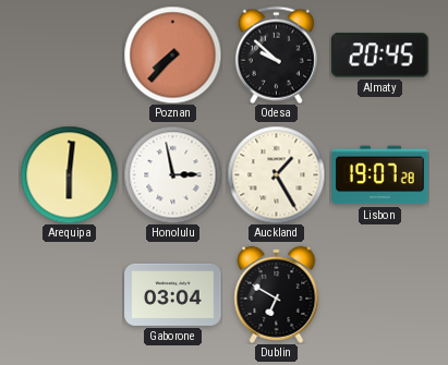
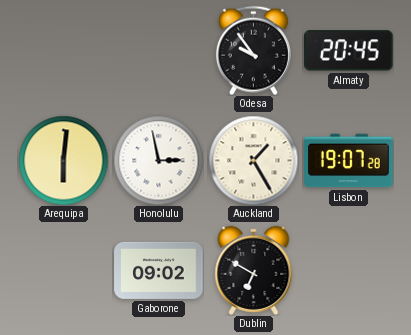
Poznan: 7:37 -> none
Odesa: 9:52 -> 9:54
Gaborone: 03:04 -> 09:02
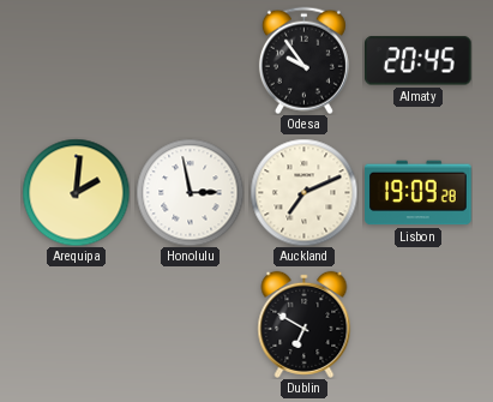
Arequipa: 6:01 -> 2:01
Auckland: 1:25 -> 7:11
Lisbon: 19:07 -> 19:09
Gaborone: 09:02 -> none
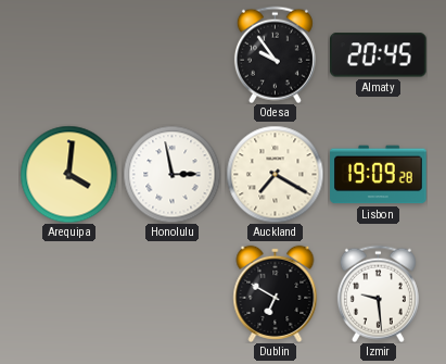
Arequipa: 2:01 -> 4:01
Auckland: 7:11 -> 7:20
Izmir: none -> 9:29
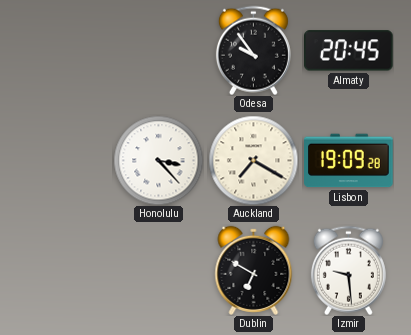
Arequipa: 4:01 -> none
Honolulu: 2:58 -> 3:23
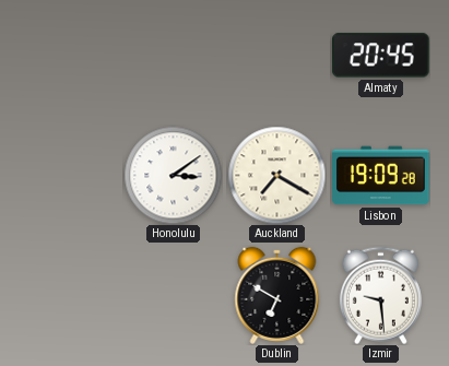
Odesa: 9:54 -> none
Honolulu: 3:23 -> 3:09
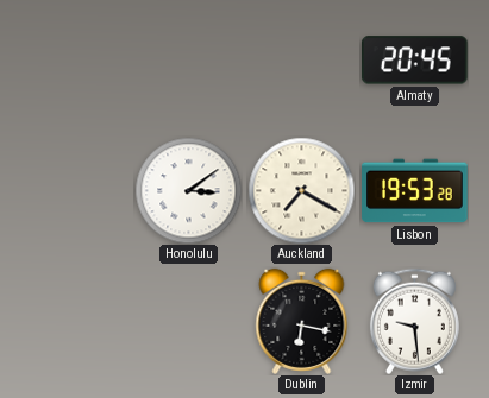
Lisbon: 19:09 -> 19:53
Dublin: 6:50 -> 6:17
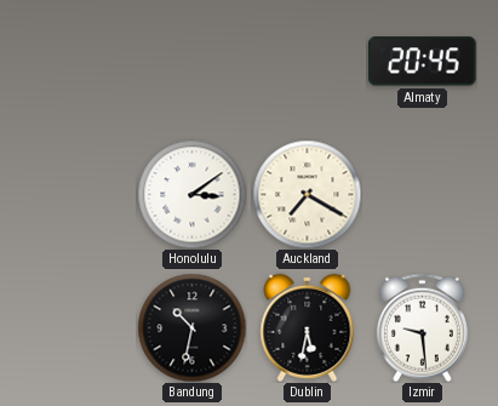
Lisbon: 19:53 -> none
Bandung: none -> 10:32
Dublin: 6:17 -> 5:32
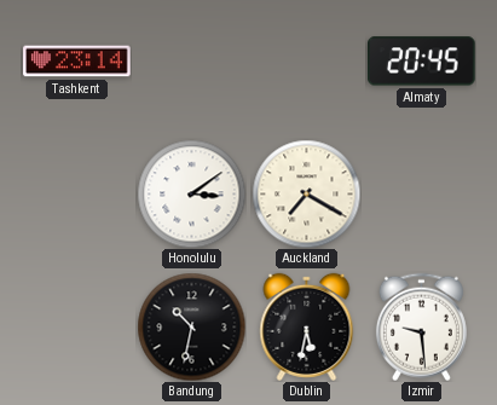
Tashkent: none -> 23:14
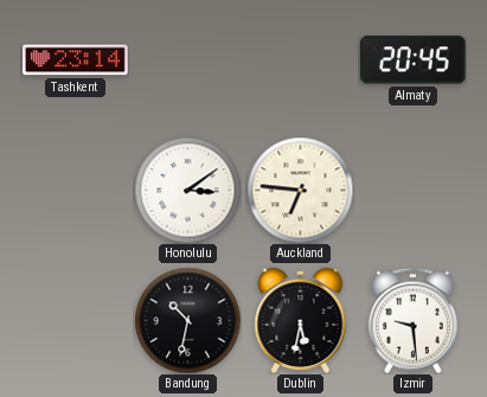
Auckland: 7:20 -> 6:46
